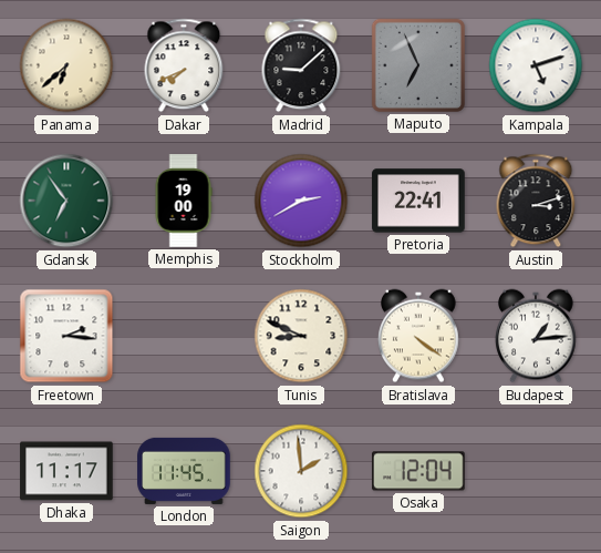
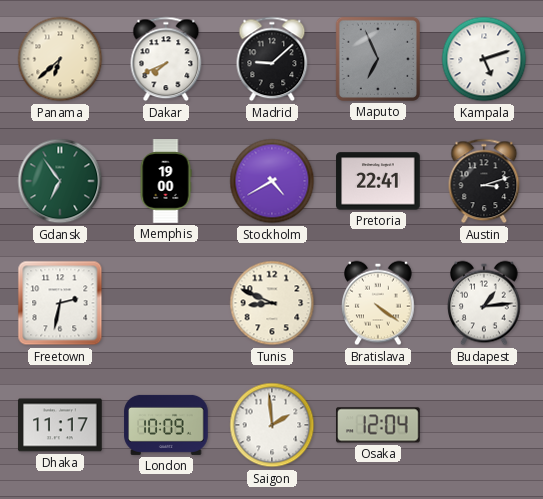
Stockholm: 2:40 -> 4:40
Freetown: 2:16 -> 2:32
London: 11:45 -> 10:09
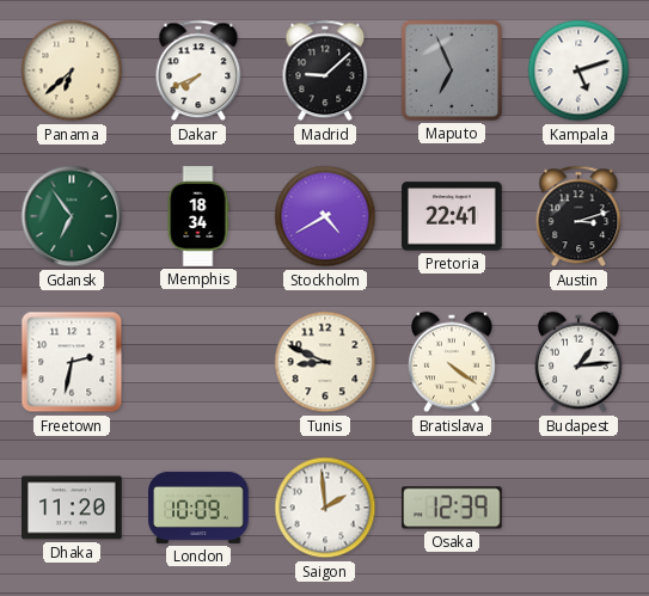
Memphis: 19:00 -> 18:34
Dhaka: 11:17 -> 11:20
Osaka: 12:04 -> 12:39
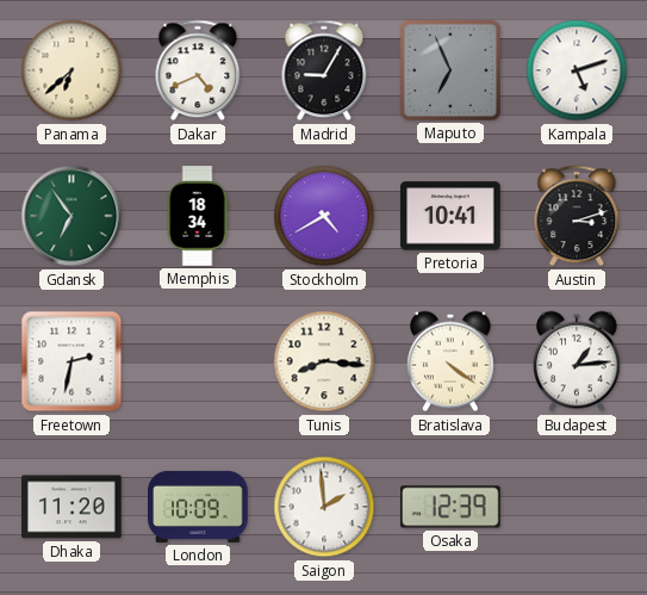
Dakar: 7:41 -> 4:41
Madrid: 9:08 -> 9:05
Pretoria: 22:41 -> 10:41
Tunis: 8:49 -> 8:16
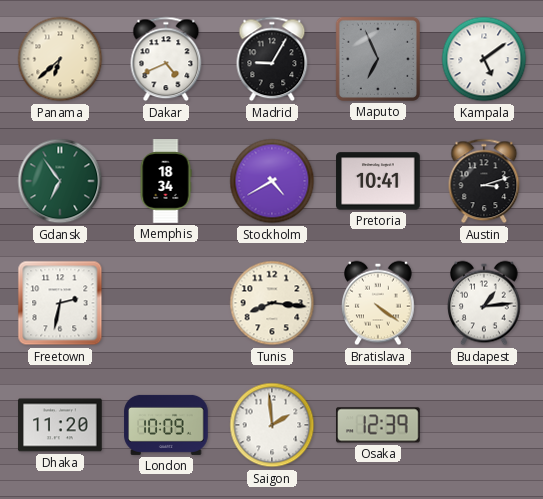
Kampala: 5:12 -> 5:09
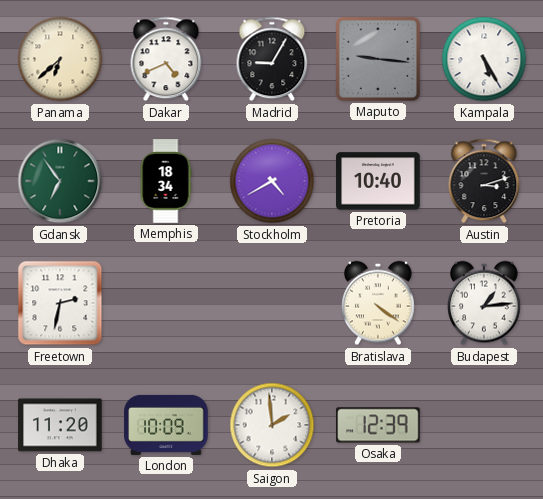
Maputo: 6:56 -> 9:16
Kampala: 5:09 -> 5:25
Pretoria: 10:41 -> 10:40
Tunis: 8:16 -> none
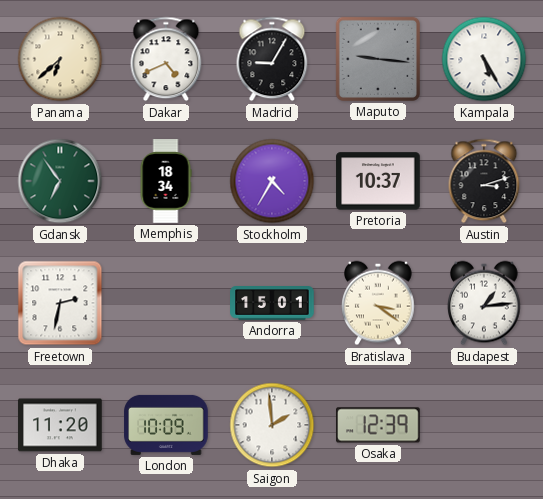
Stockholm: 4:40 -> 4:35
Pretoria: 10:40 -> 10:37
Andorra: none -> 15:01
Bratislava: 4:21 -> 3:21
